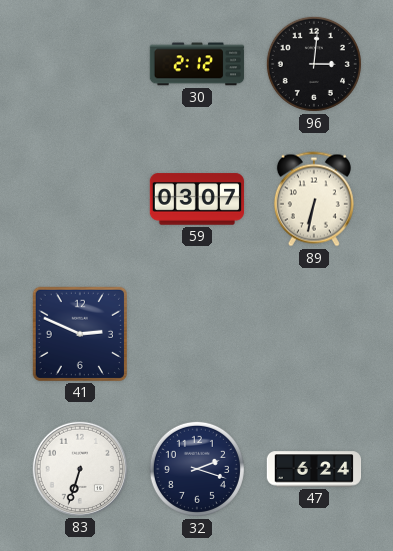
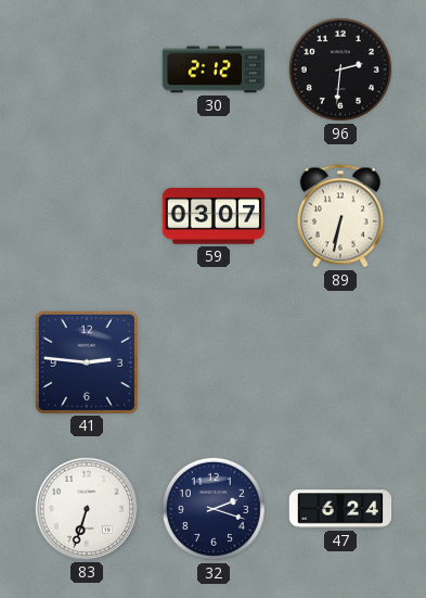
96: 3:01 -> 2:31
41: 2:49 -> 2:46
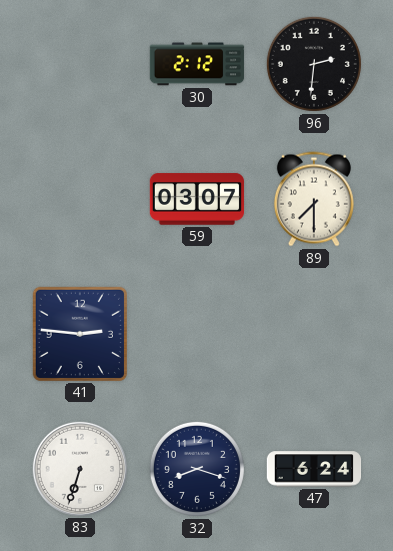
89: 6:32 -> 7:30
32: 2:18 -> 8:18
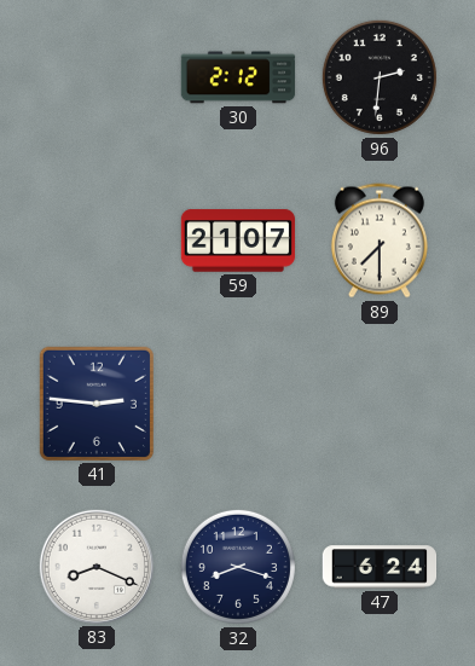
59: 03:07 -> 21:07
83: 6:33 -> 8:19
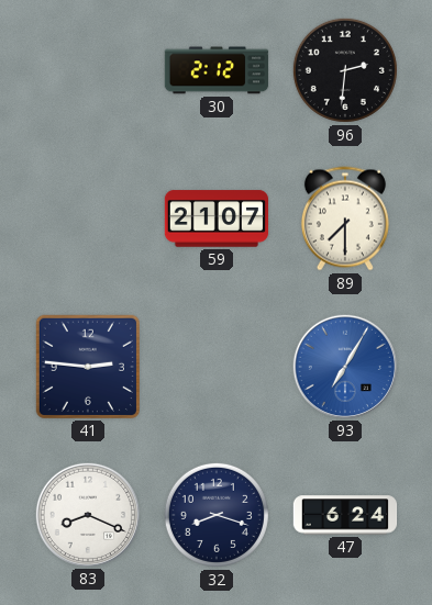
93: none -> 7:05
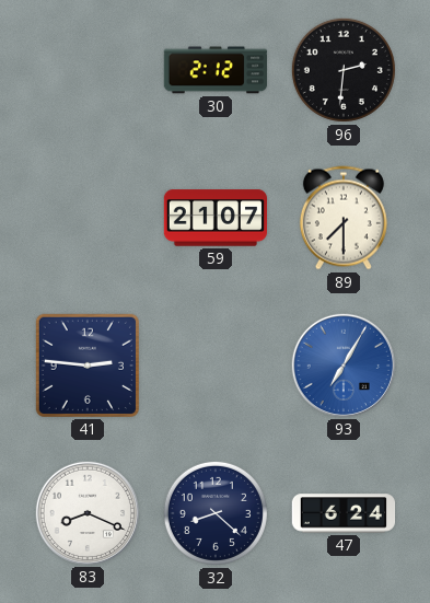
32: 8:18 -> 8:22
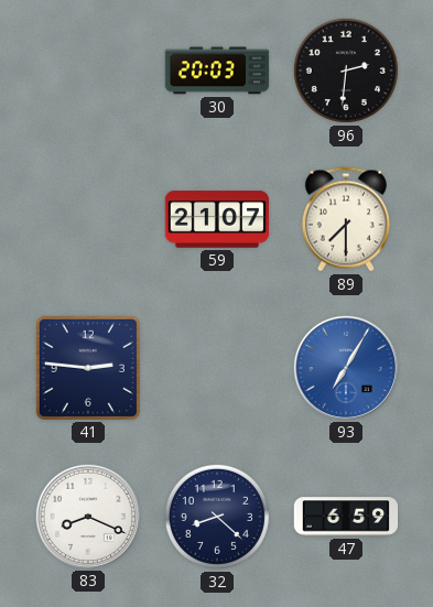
30: 2:12 -> 20:03
47: 6:24 -> 6:59
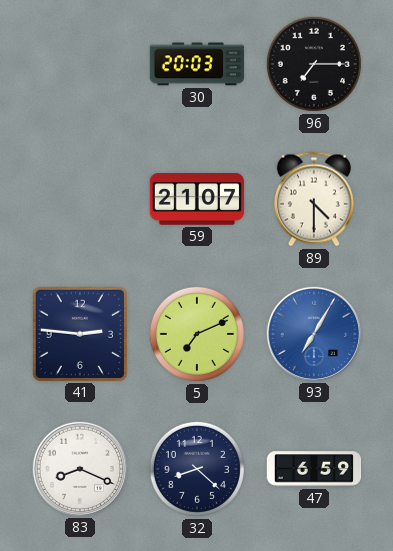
96: 2:31 -> 7:15
89: 7:30 -> 4:30
5: none -> 7:11
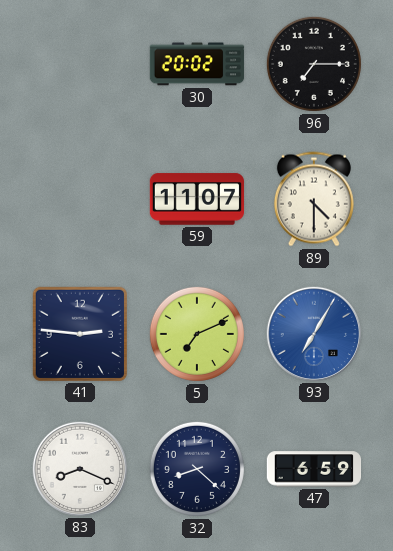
30: 20:03 -> 20:02
59: 21:07 -> 11:07
